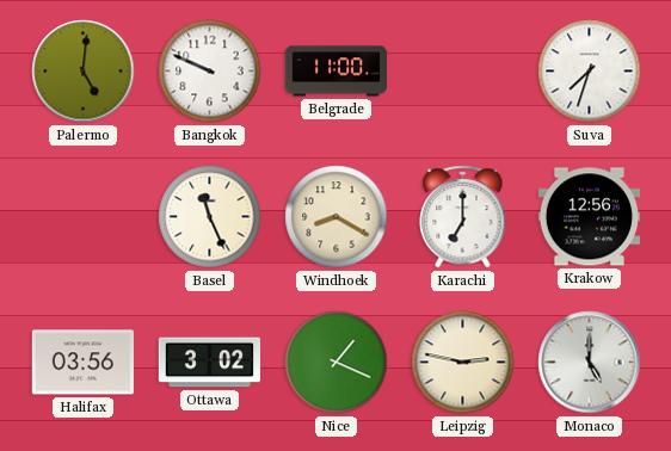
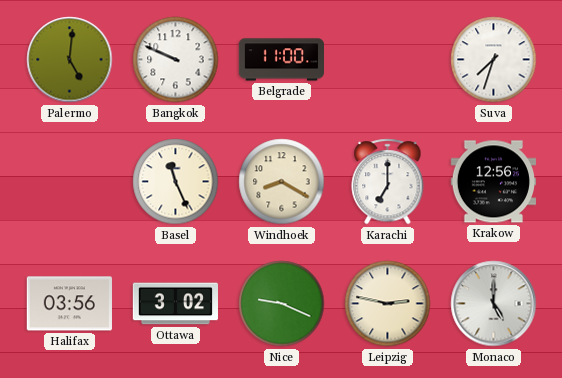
Nice: 1:19 -> 9:19
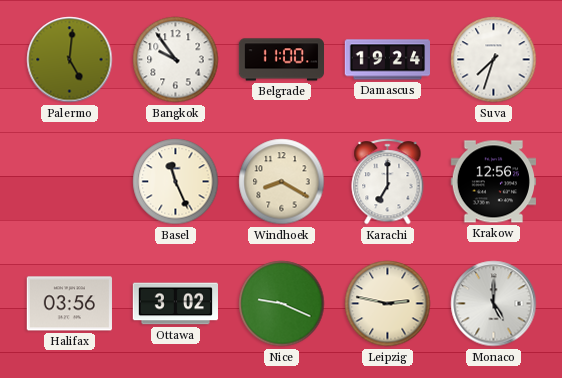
Bangkok: 9:49 -> 9:54
Damascus: none -> 19:24
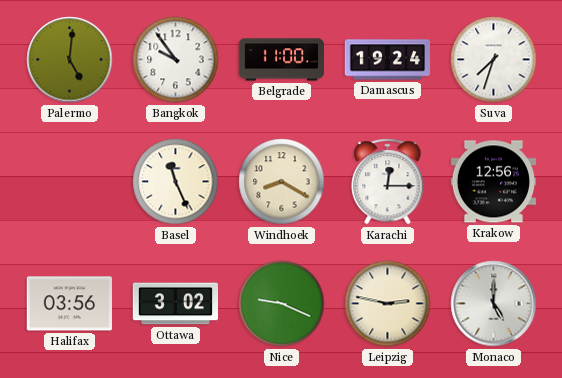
Karachi: 7:00 -> 12:15
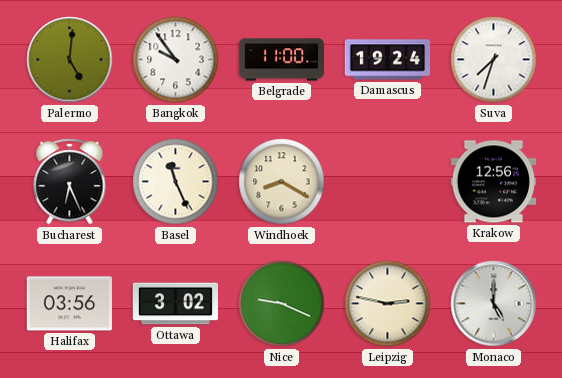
Bucharest: none -> 6:26
Karachi: 12:15 -> none
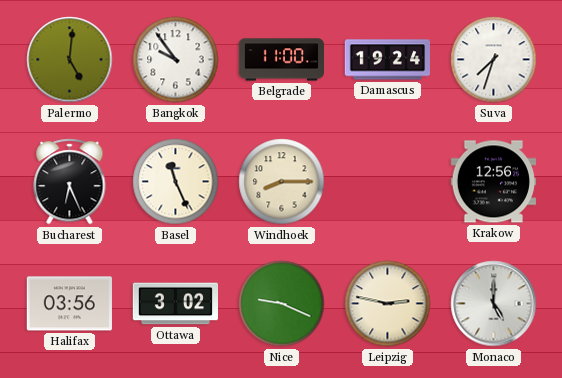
Windhoek: 8:20 -> 8:15
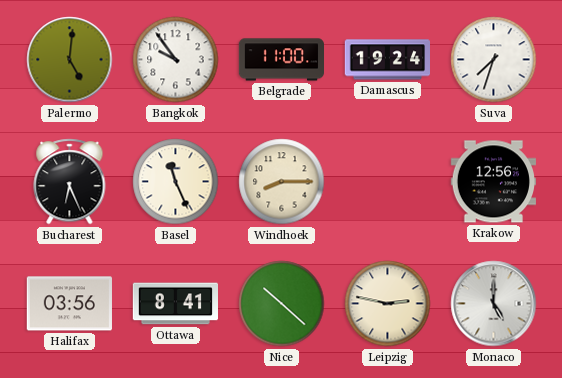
Ottawa: 3:02 -> 8:41
Nice: 9:19 -> 10:22
